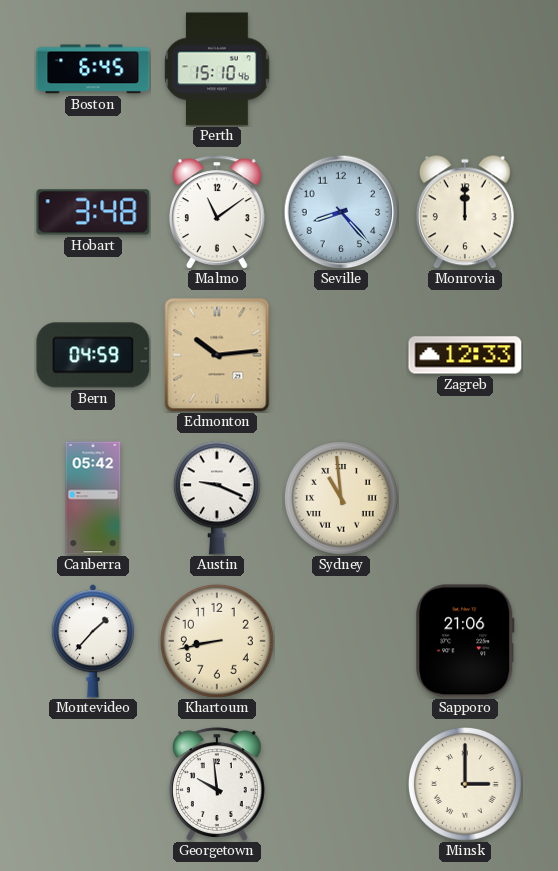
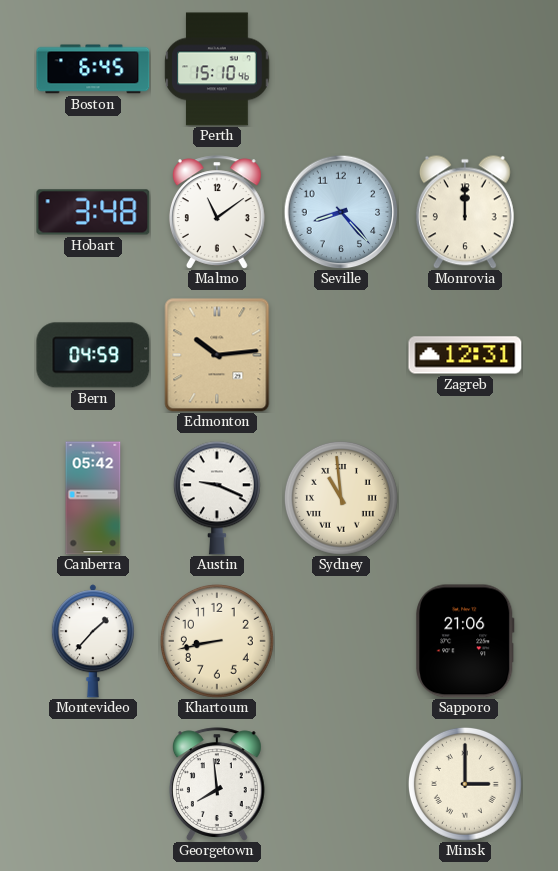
Zagreb: 12:33 -> 12:31
Georgetown: 9:59 -> 7:59
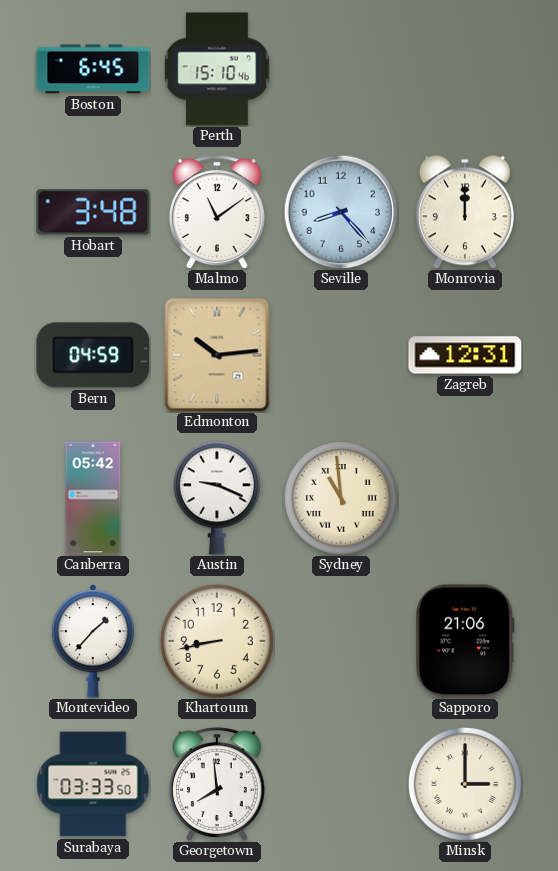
Surabaya: none -> 03:33
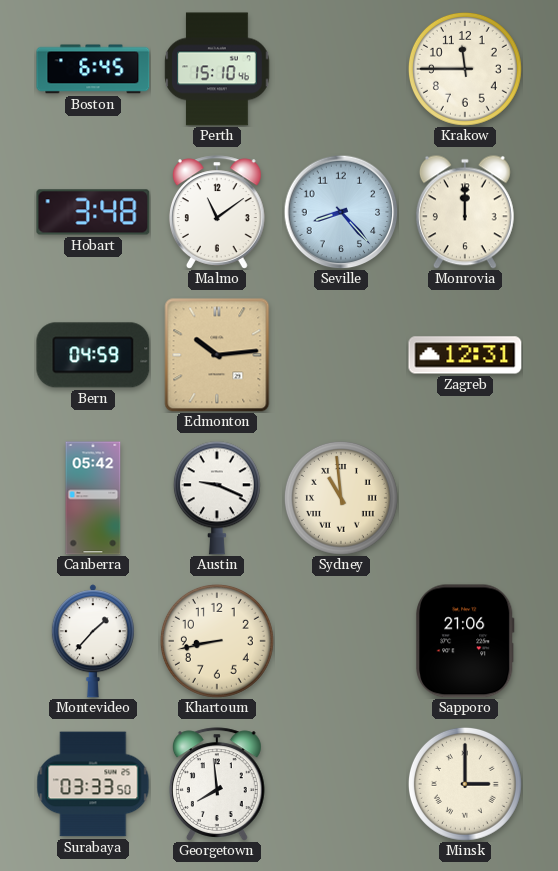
Krakow: none -> 11:45
